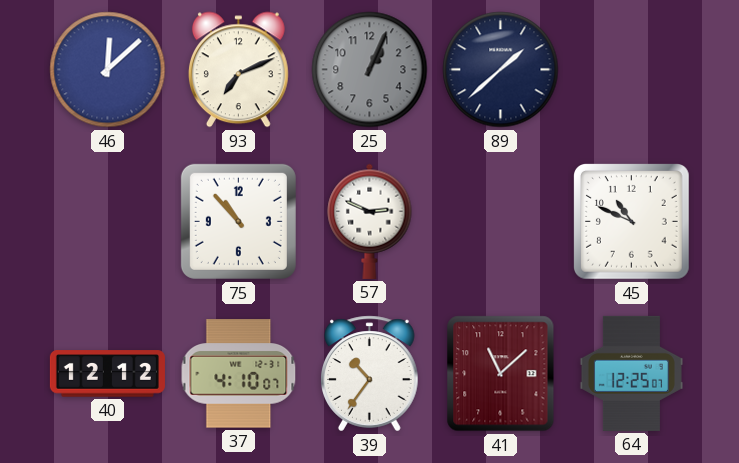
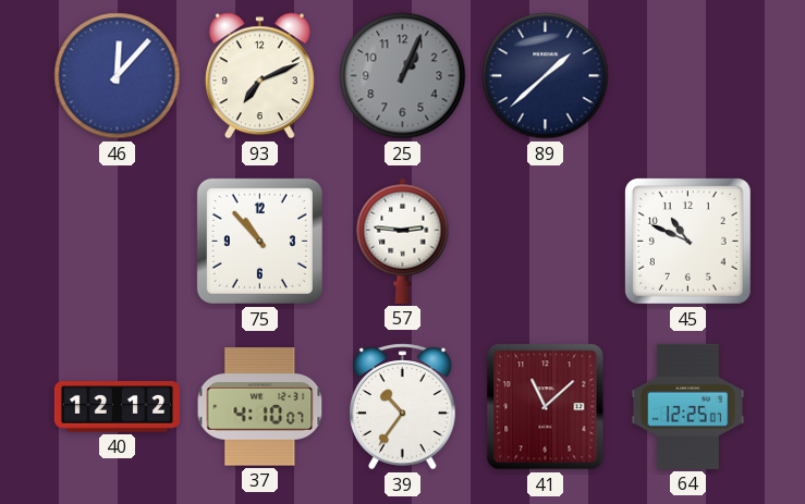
46: 12:08 -> 12:07
57: 2:49 -> 2:46
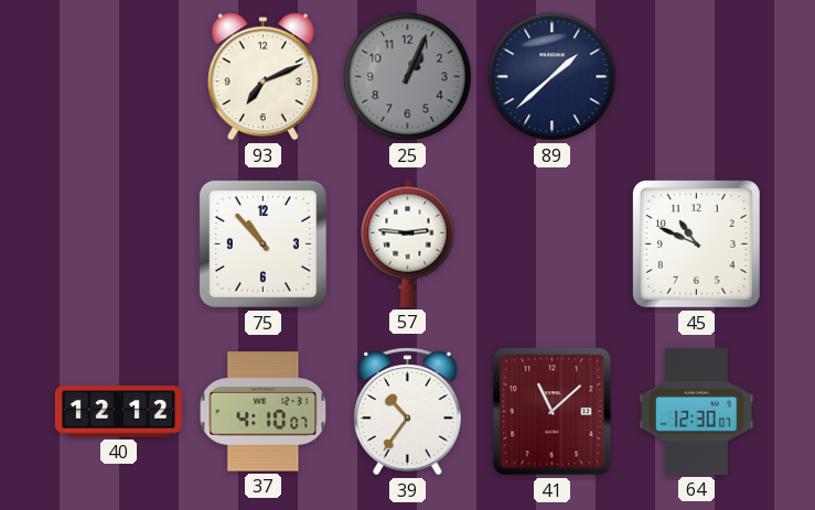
46: 12:07 -> none
64: 12:25 -> 12:30
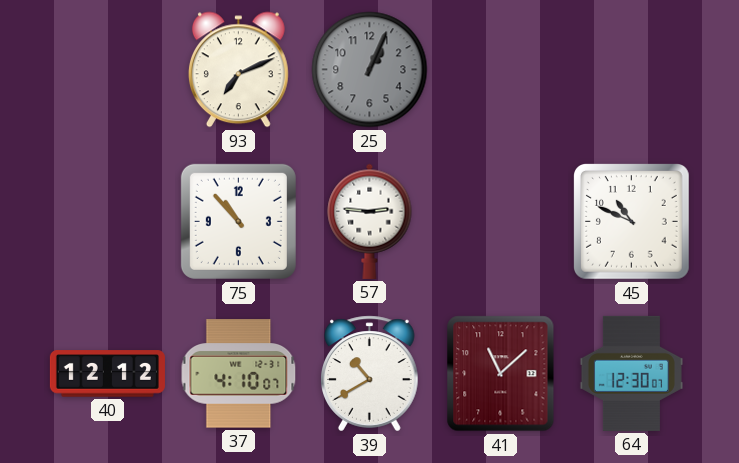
89: 1:38 -> none
39: 10:36 -> 10:40
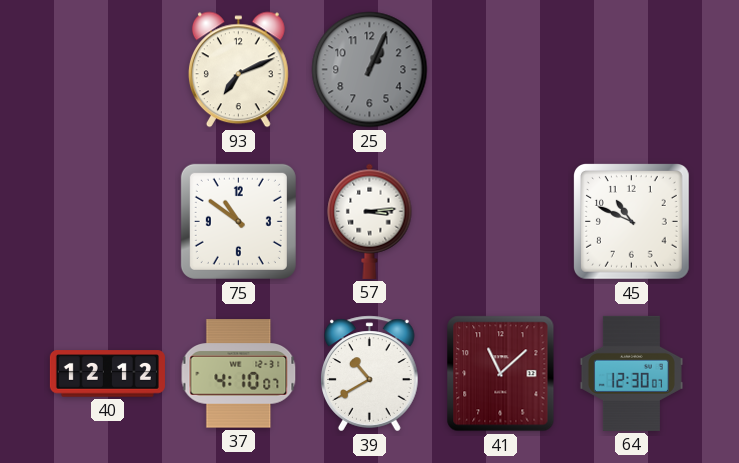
75: 10:53 -> 10:51
57: 2:46 -> 3:14
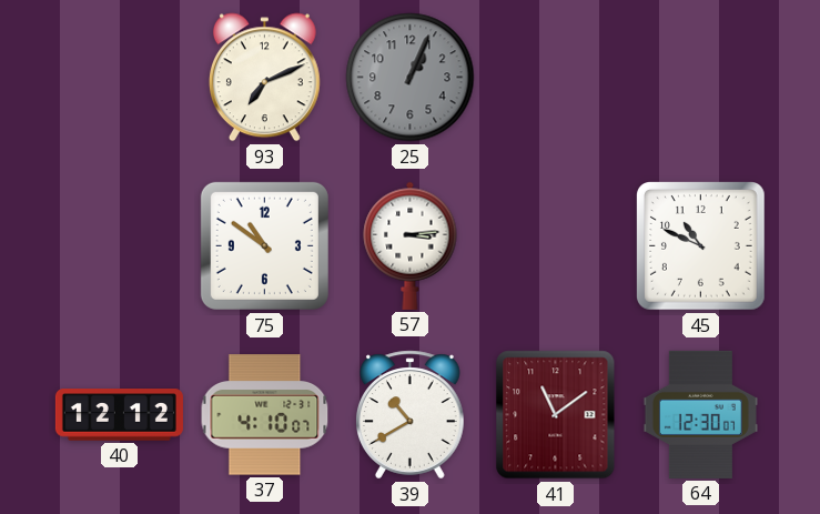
41: 11:08 -> 11:09
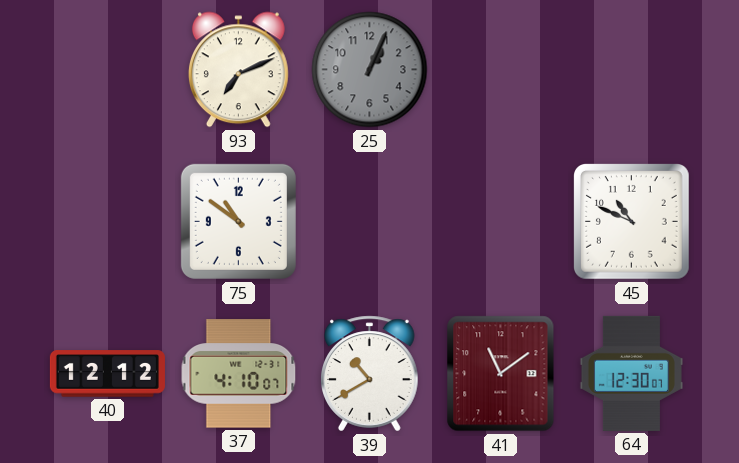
57: 3:14 -> none
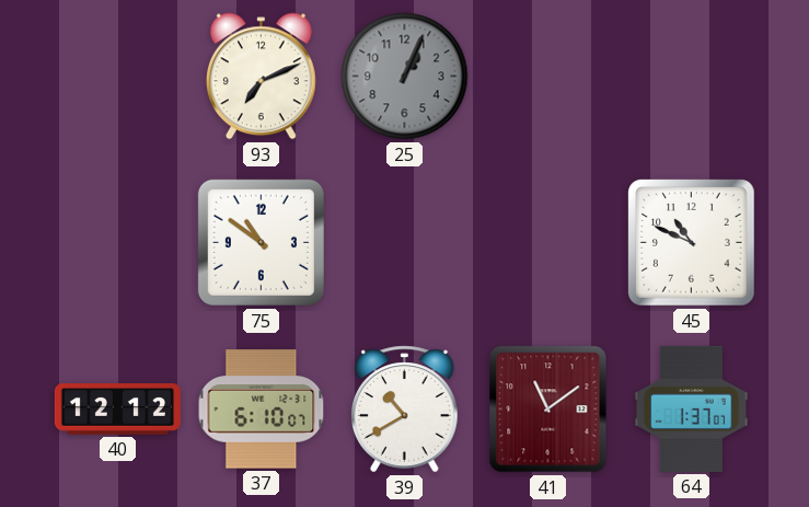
37: 4:10 -> 6:10
64: 12:30 -> 1:37
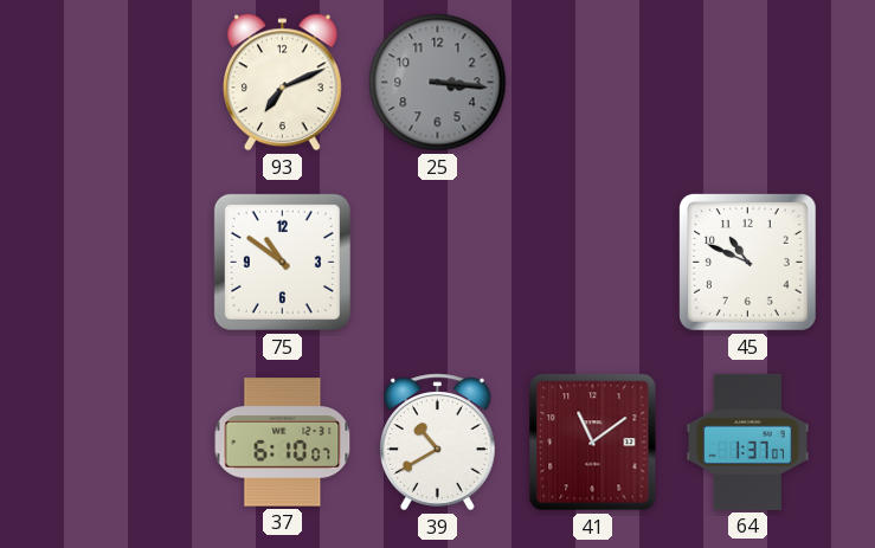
25: 1:04 -> 3:16
40: 12:12 -> none
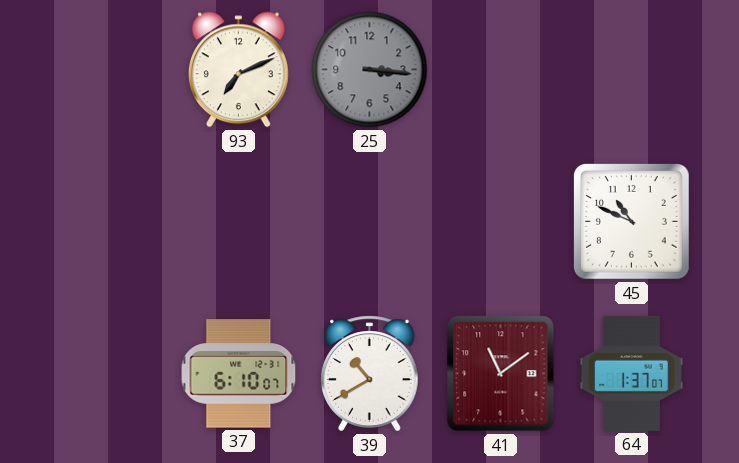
75: 10:51 -> none
